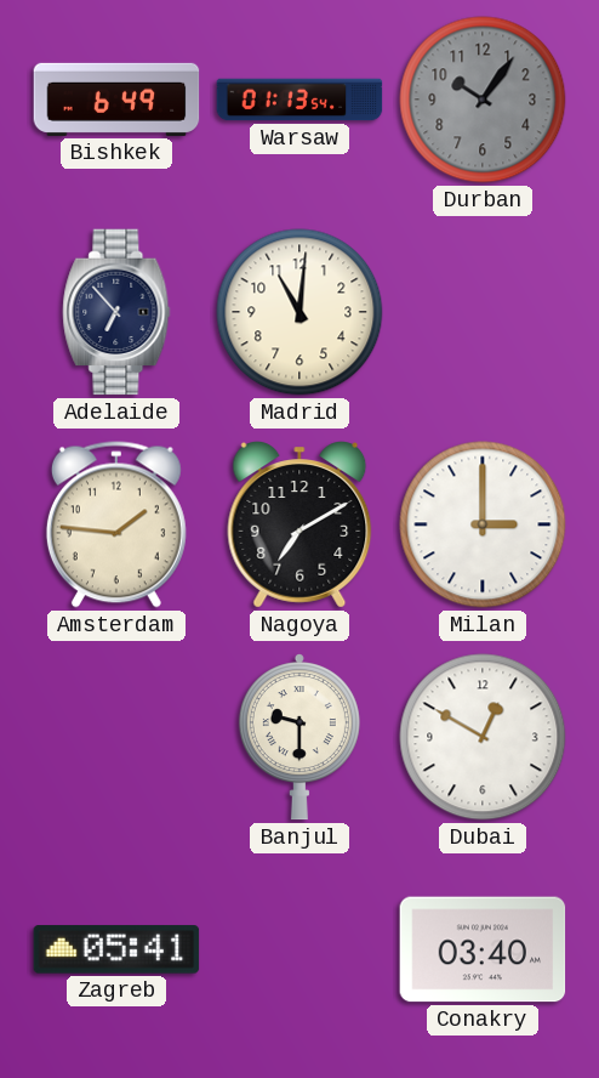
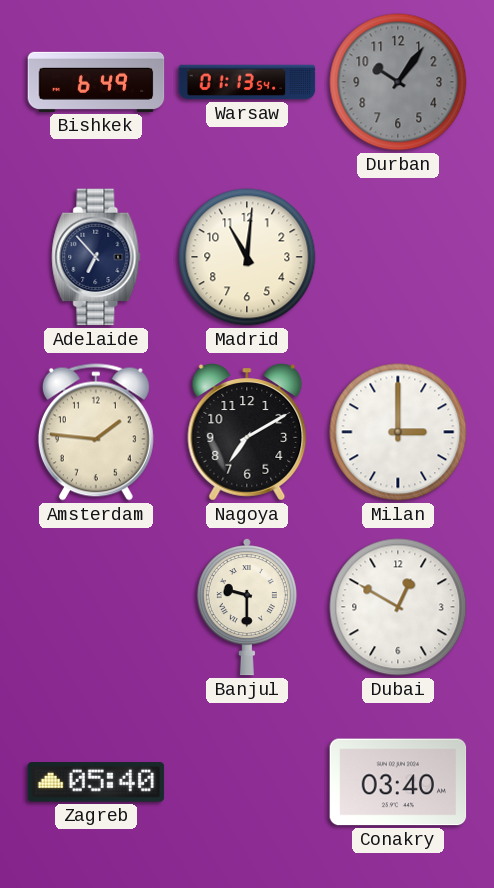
Zagreb: 05:41 -> 05:40
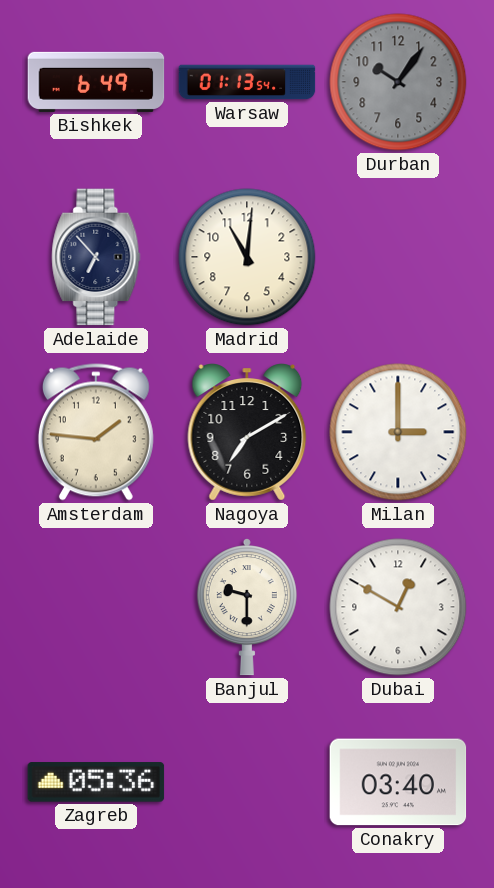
Zagreb: 05:40 -> 05:36
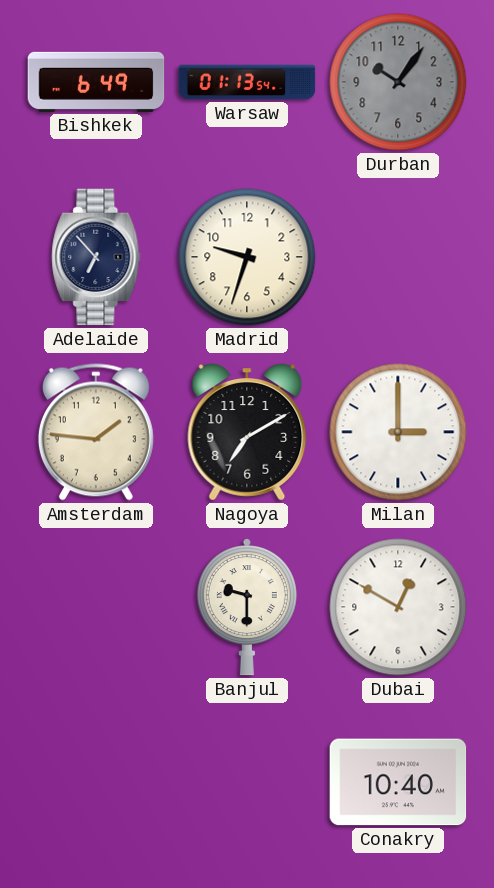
Madrid: 11:01 -> 9:33
Zagreb: 05:36 -> none
Conakry: 03:40 -> 10:40
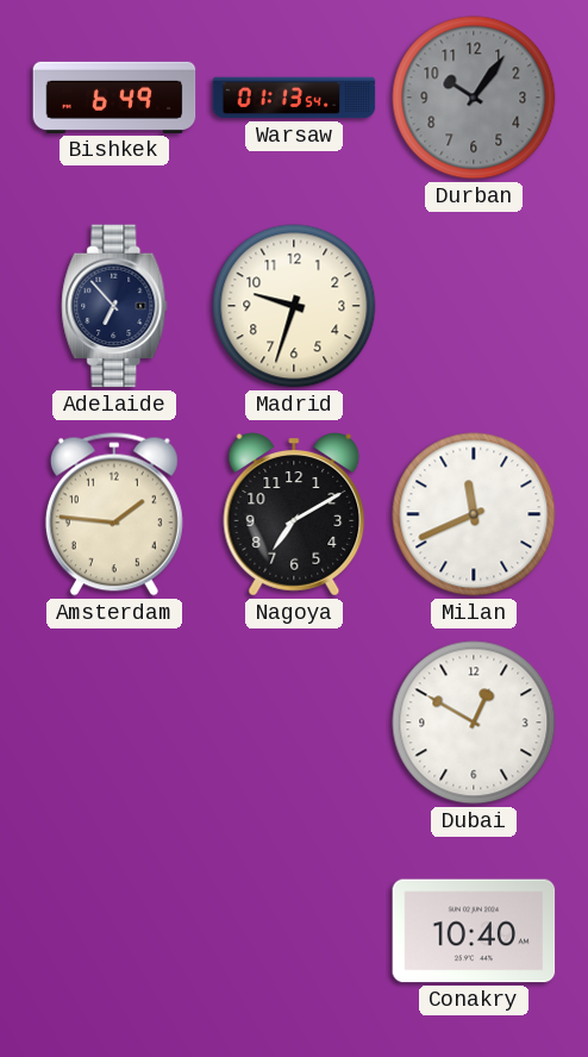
Milan: 3:00 -> 11:41
Banjul: 9:30 -> none
